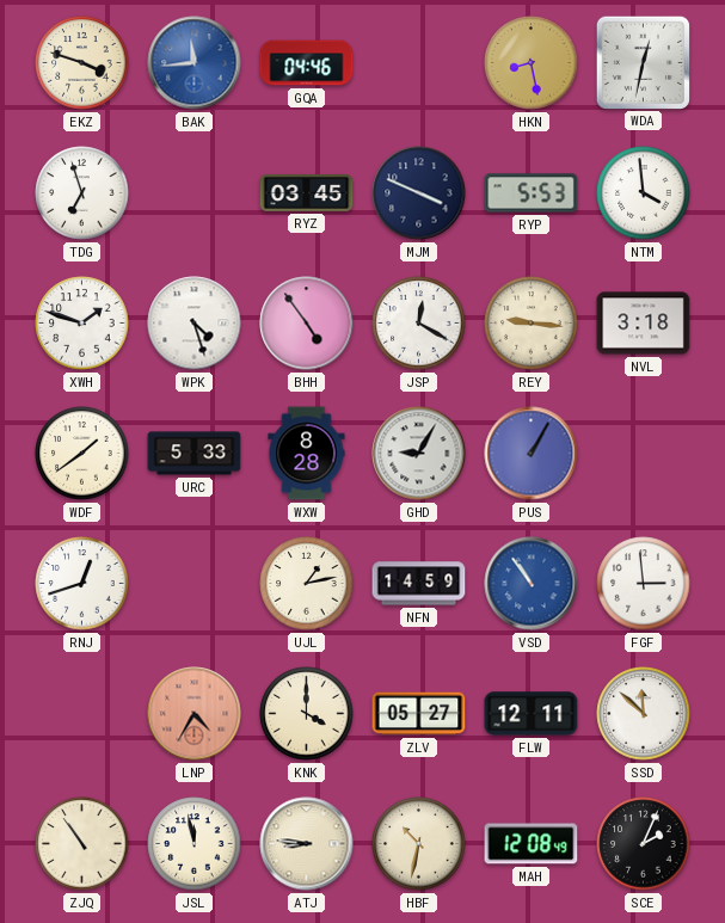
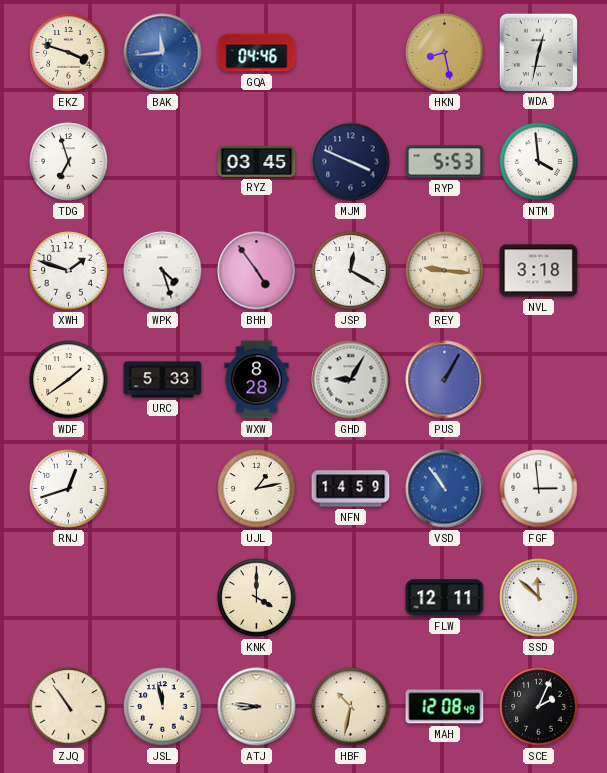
LNP: 4:35 -> none
ZLV: 05:27 -> none
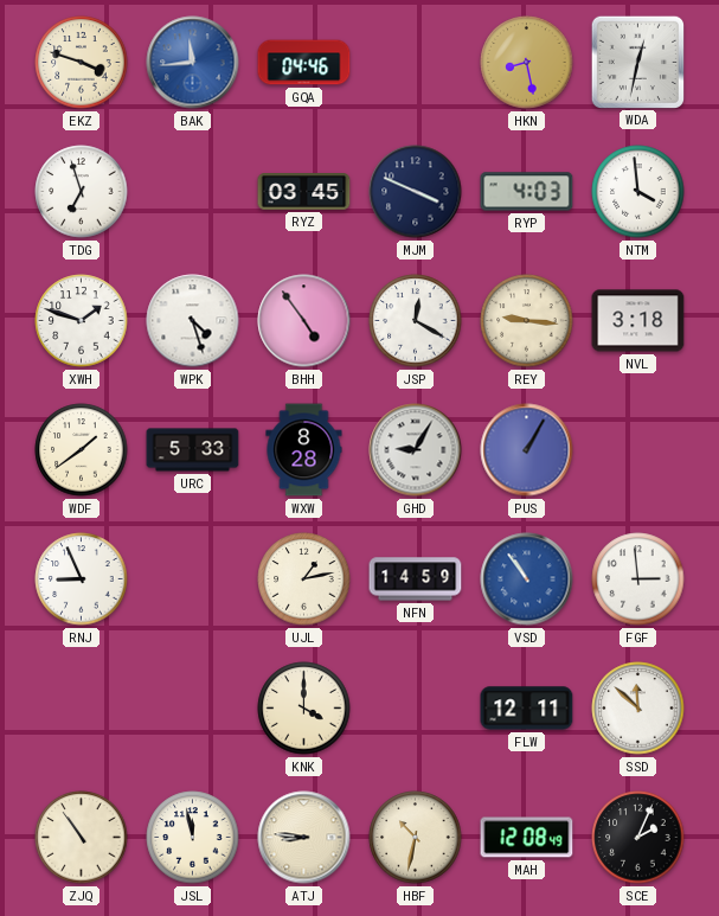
RYP: 5:53 -> 4:03
RNJ: 12:42 -> 8:56
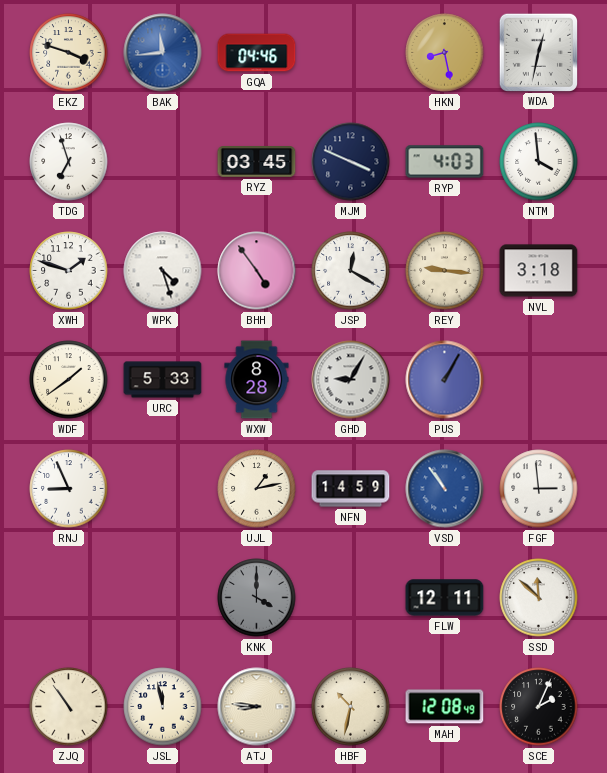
KNK dial: cream -> grey
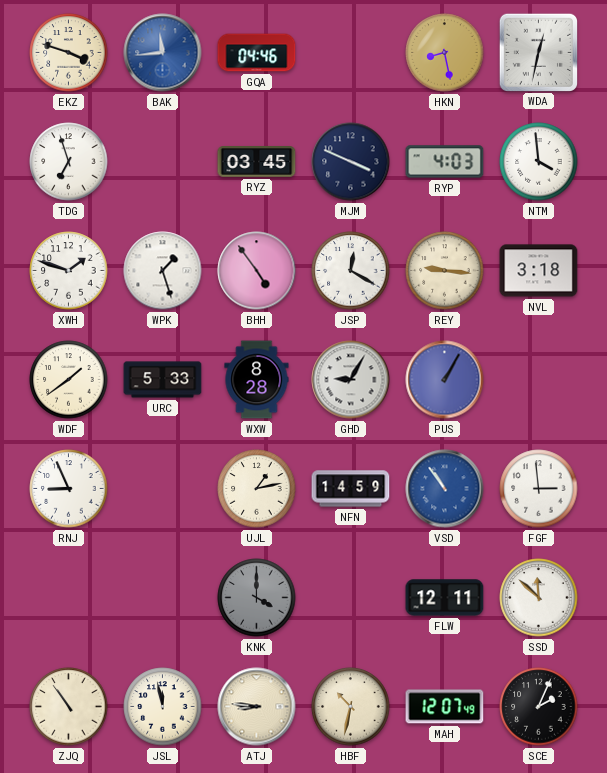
WPK: 4:27 -> 1:27
MAH: 12:08 -> 12:07
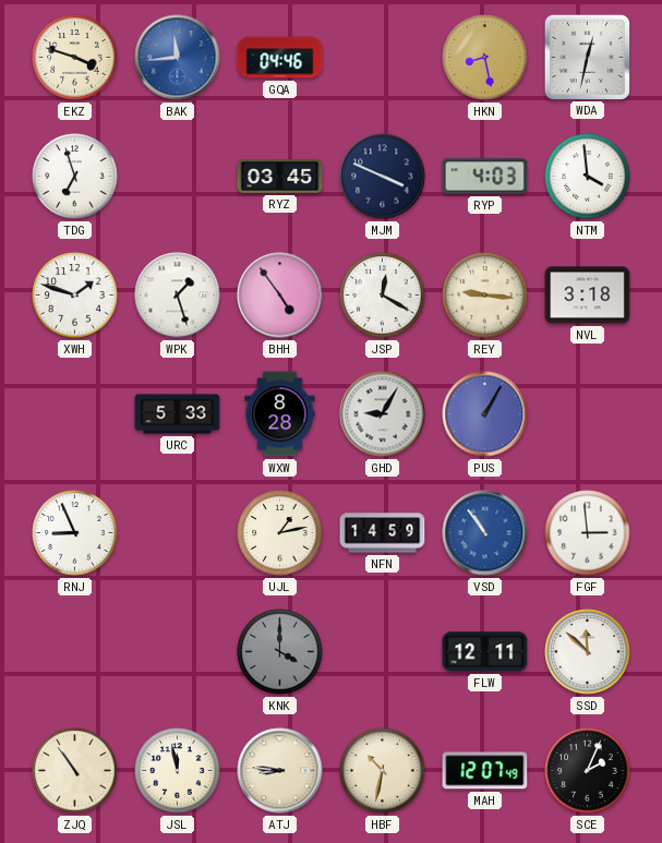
WDF: 1:39 -> none
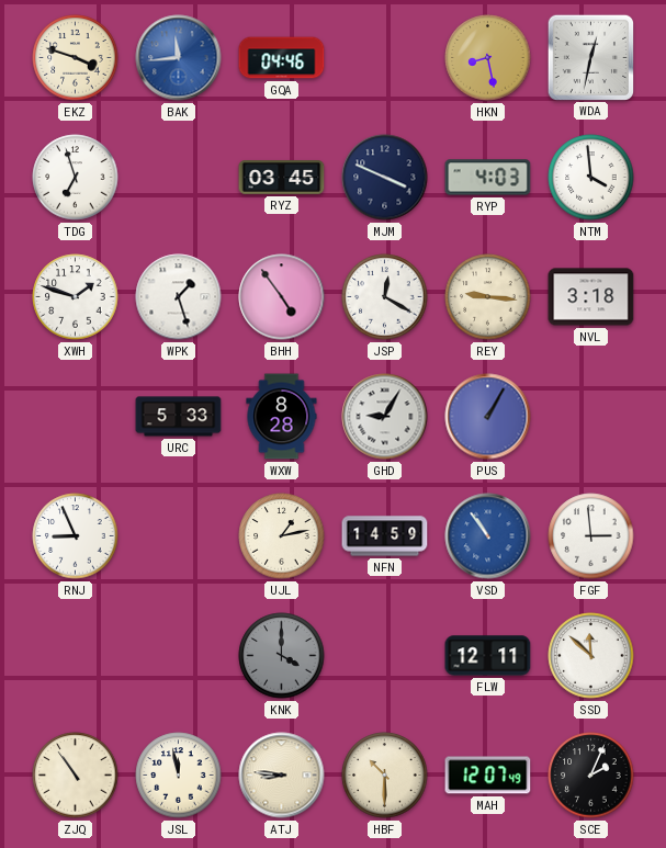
HBF: 10:32 -> 10:30
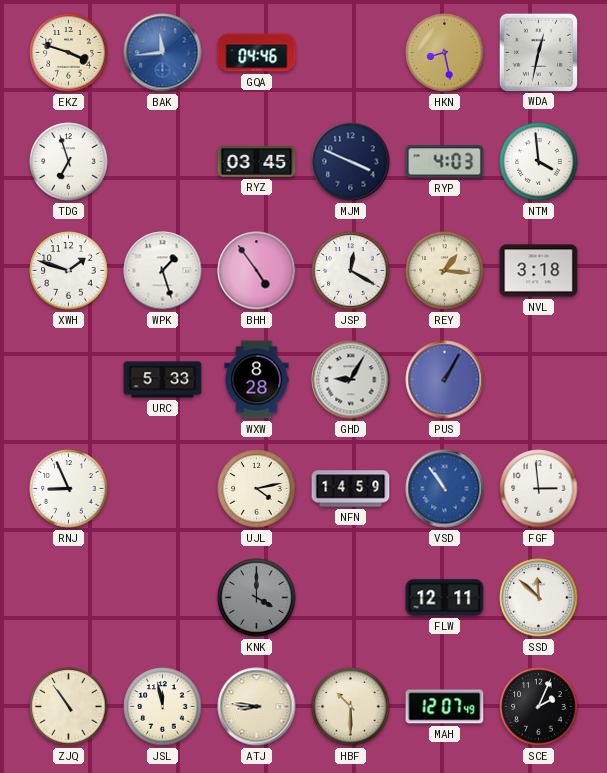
REY: 9:16 -> 1:16
UJL: 1:13 -> 4:13
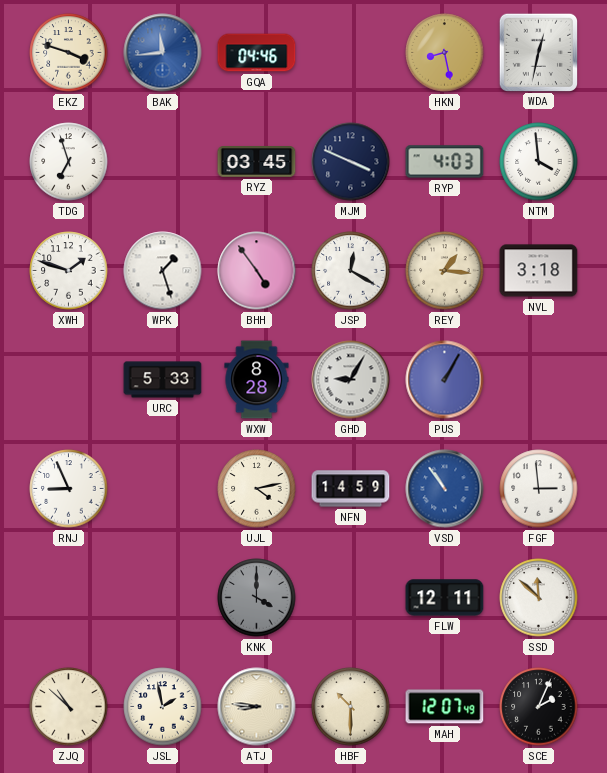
ZJQ: 10:54 -> 10:52
JSL: 11:58 -> 1:58
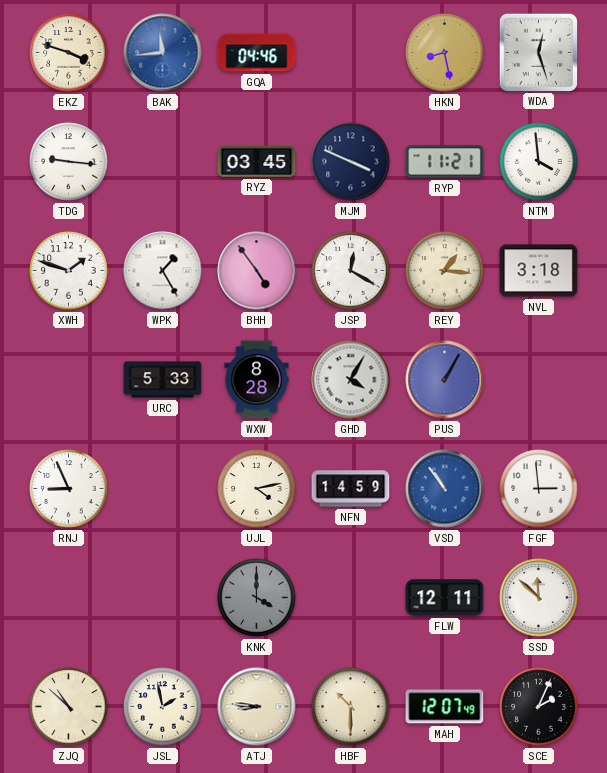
WDA: 12:32 -> 12:27
TDG: 6:57 -> 9:16
RYP: 4:03 -> 11:21
WPK: 1:27 -> 1:25
GHD: 9:05 -> 4:05
